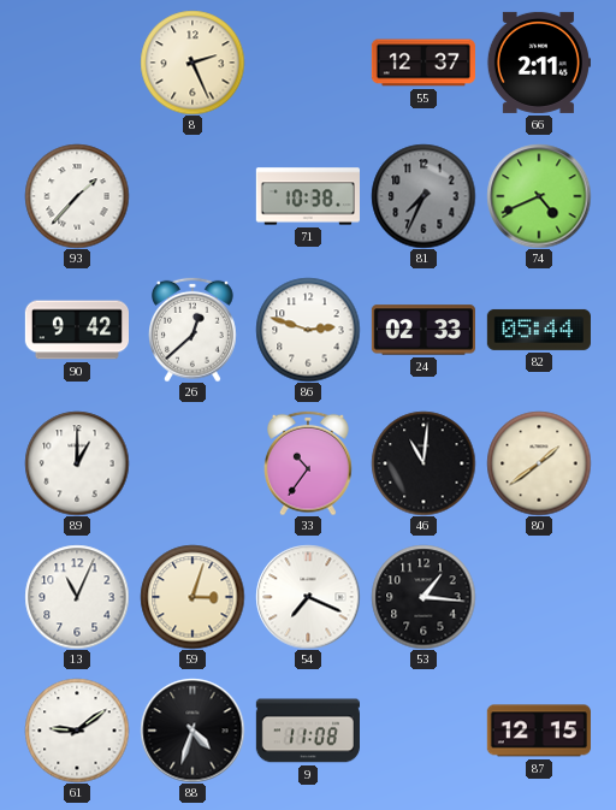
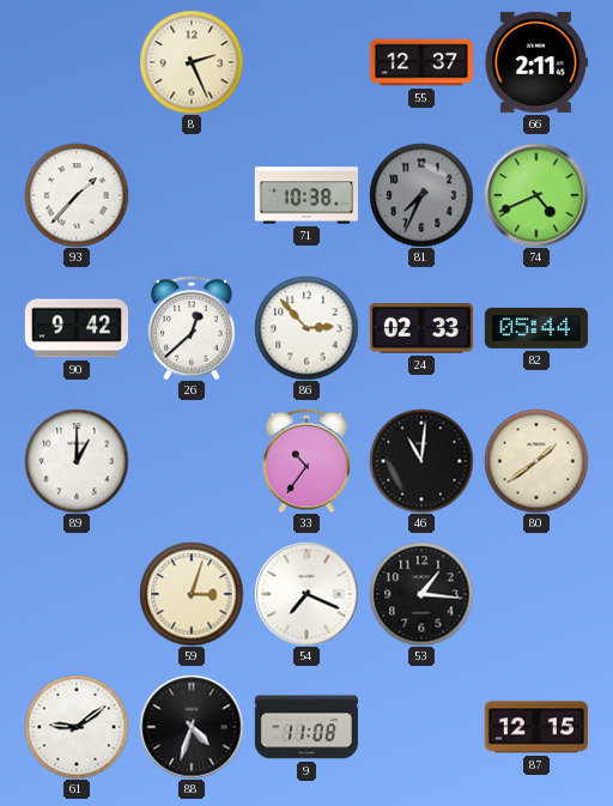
86: 2:48 -> 2:53
13: 11:04 -> none
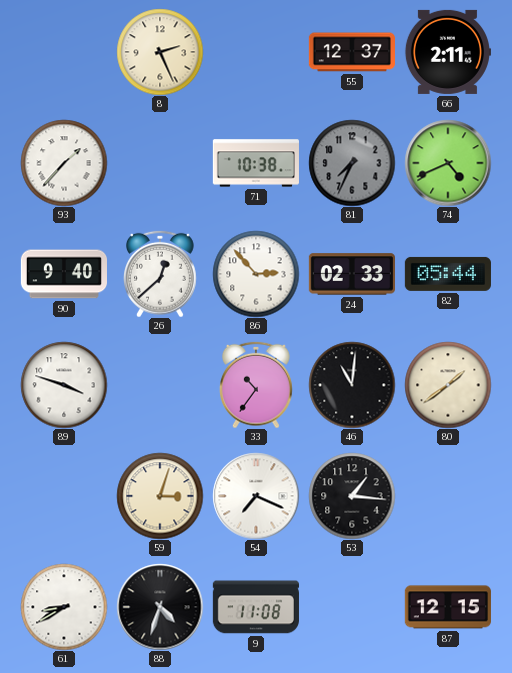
90: 9:42 -> 9:40
89: 1:00 -> 3:48
61: 9:09 -> 8:40
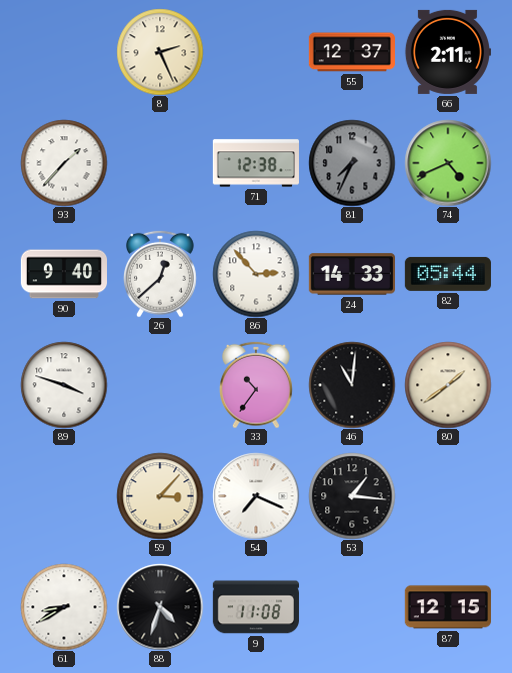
71: 10:38 -> 12:38
24: 02:33 -> 14:33
59: 3:03 -> 3:07
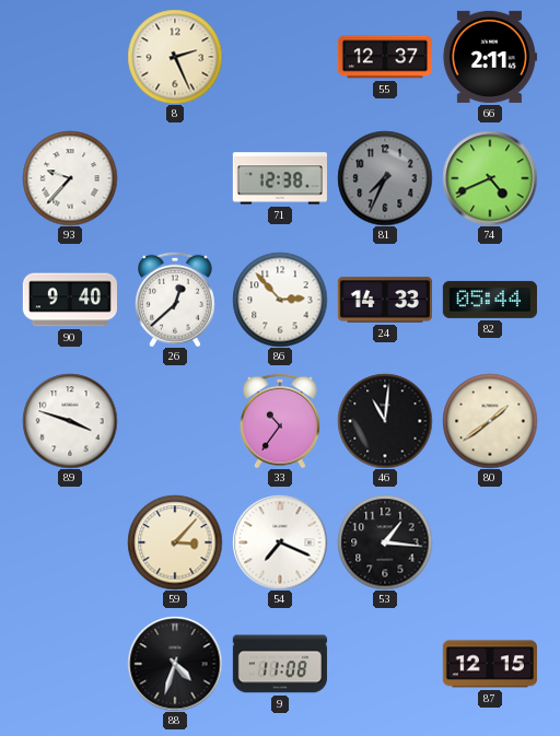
93: 1:37 -> 9:37
61: 8:40 -> none
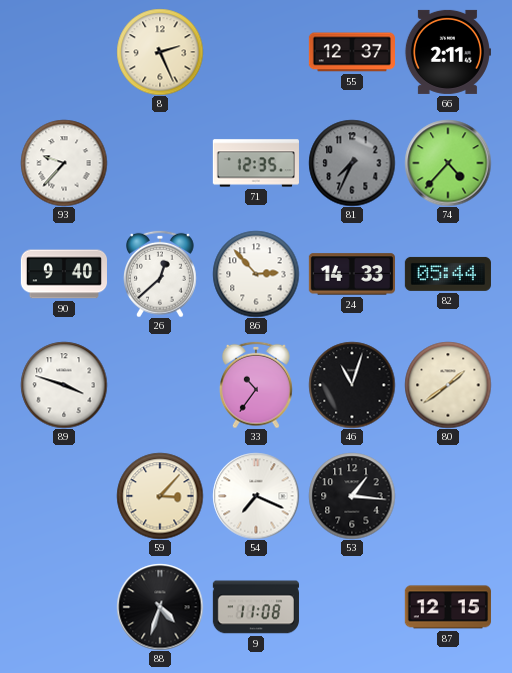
71: 12:38 -> 12:35
74: 4:41 -> 4:37
46: 11:01 -> 11:03
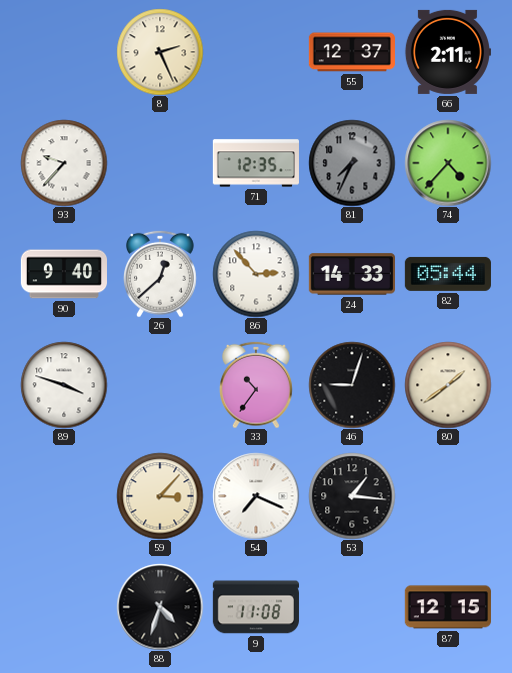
46: 11:03 -> 9:03
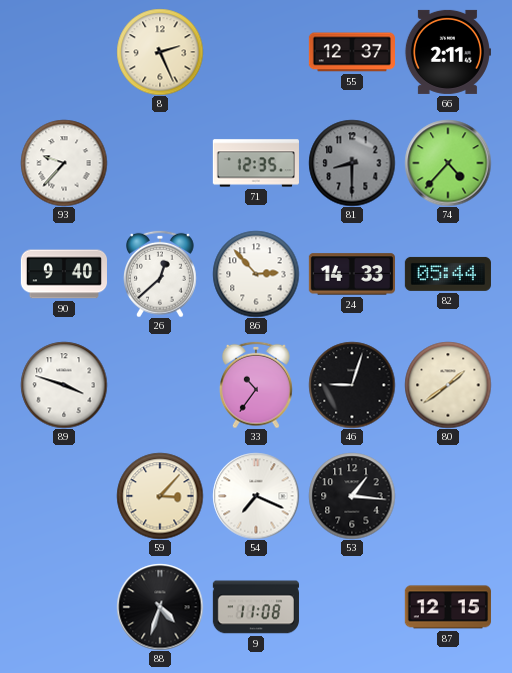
81: 7:34 -> 8:30
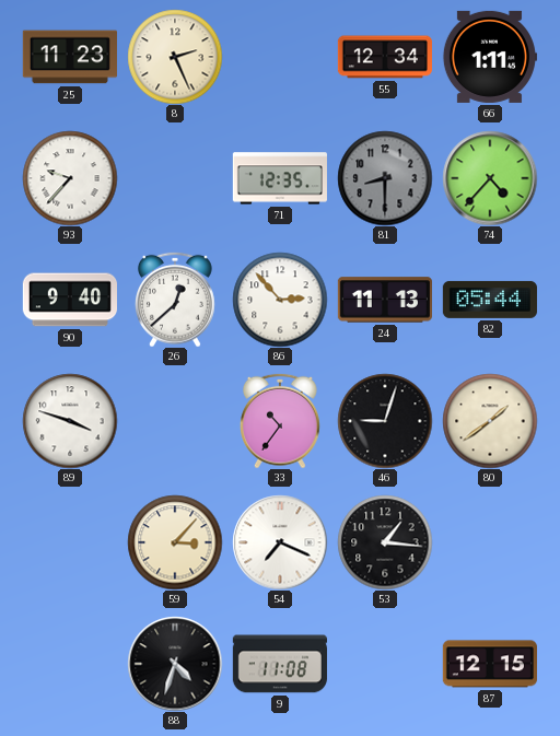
25: none -> 11:23
55: 12:37 -> 12:34
66: 2:11 -> 1:11
24: 14:33 -> 11:13
